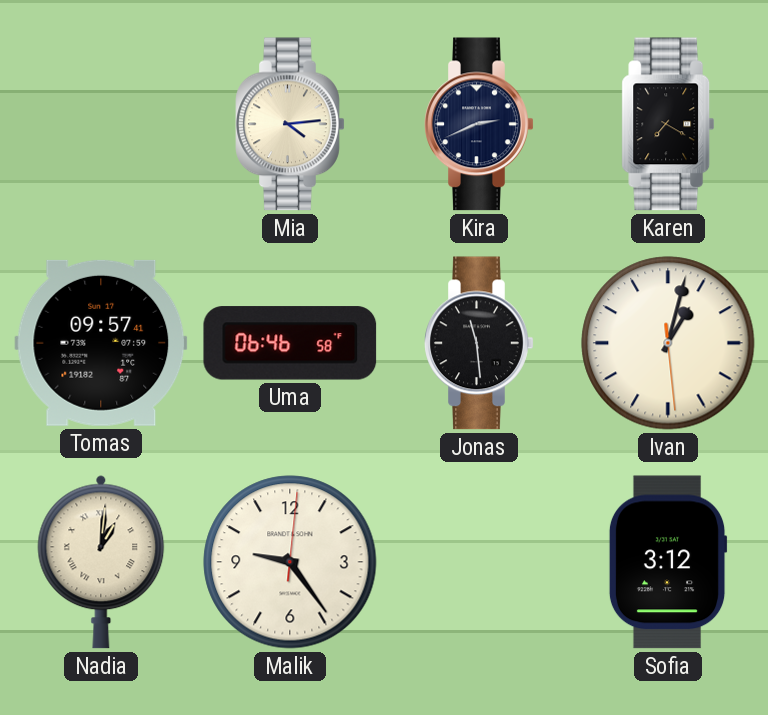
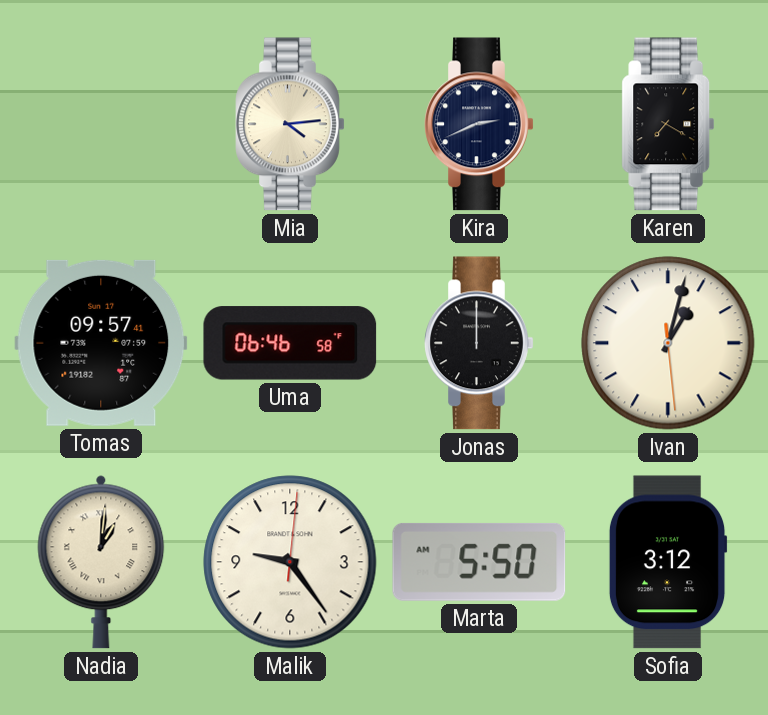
Jonas: 11:29 -> 12:00
Marta: none -> 5:50
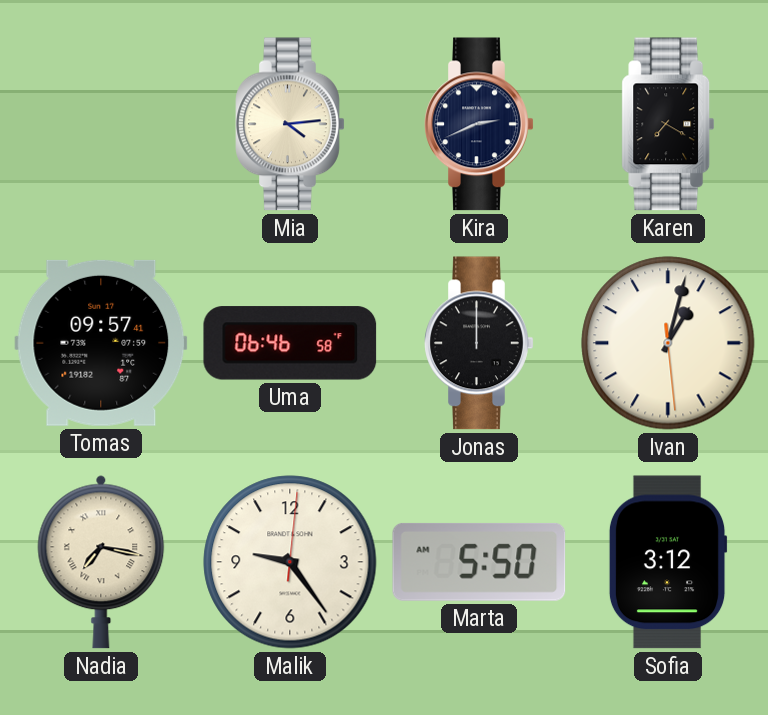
Nadia: 1:01 -> 7:17
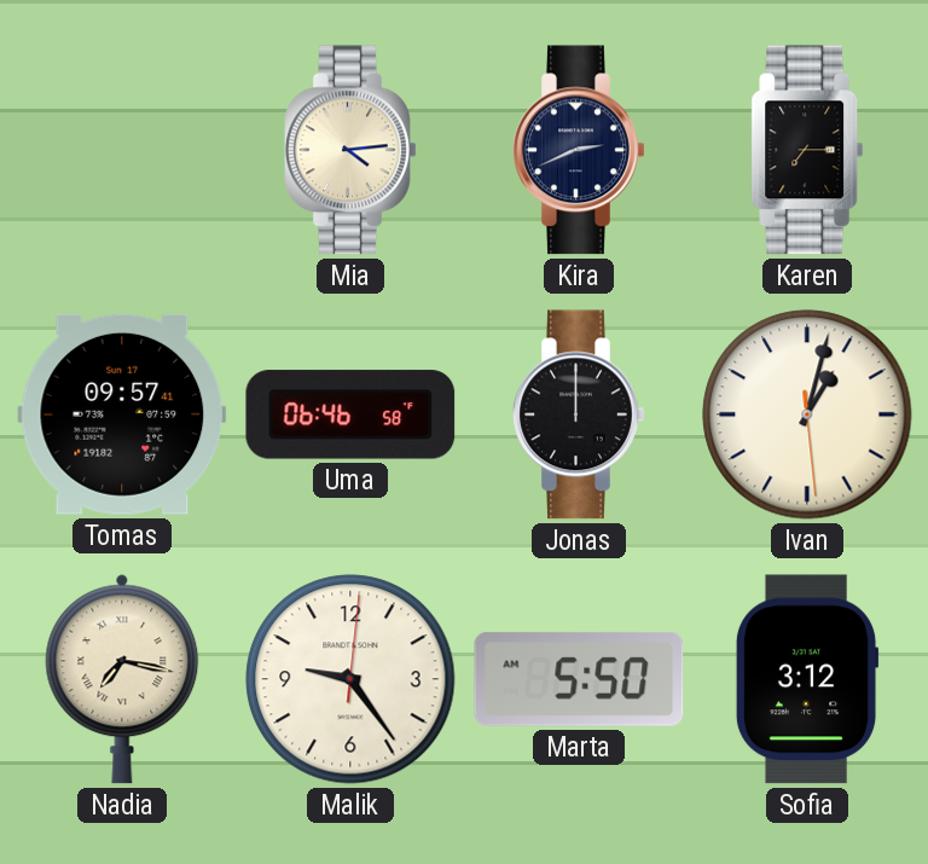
Karen: 7:20 -> 7:15
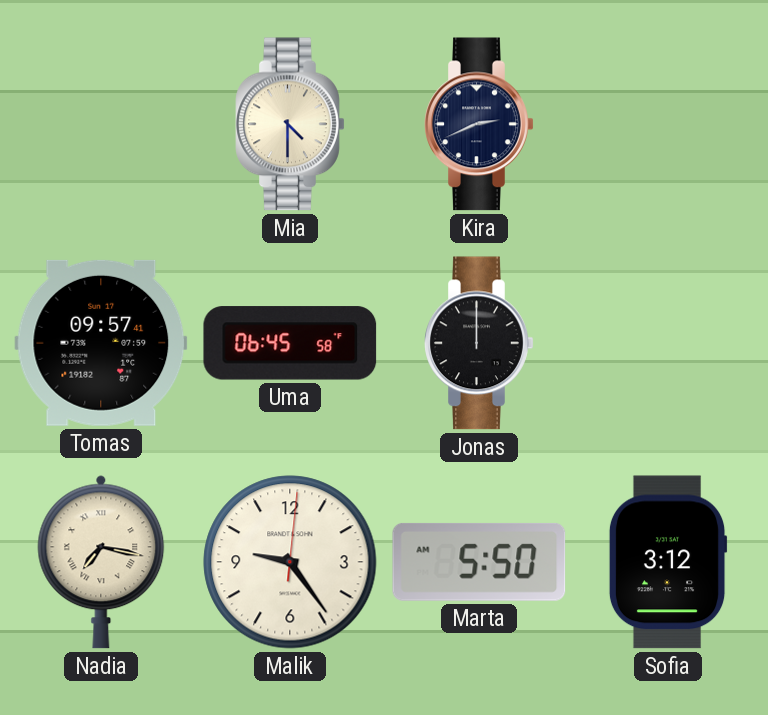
Mia: 4:14 -> 4:30
Karen: 7:15 -> none
Uma: 06:46 -> 06:45
Ivan: 1:02 -> none
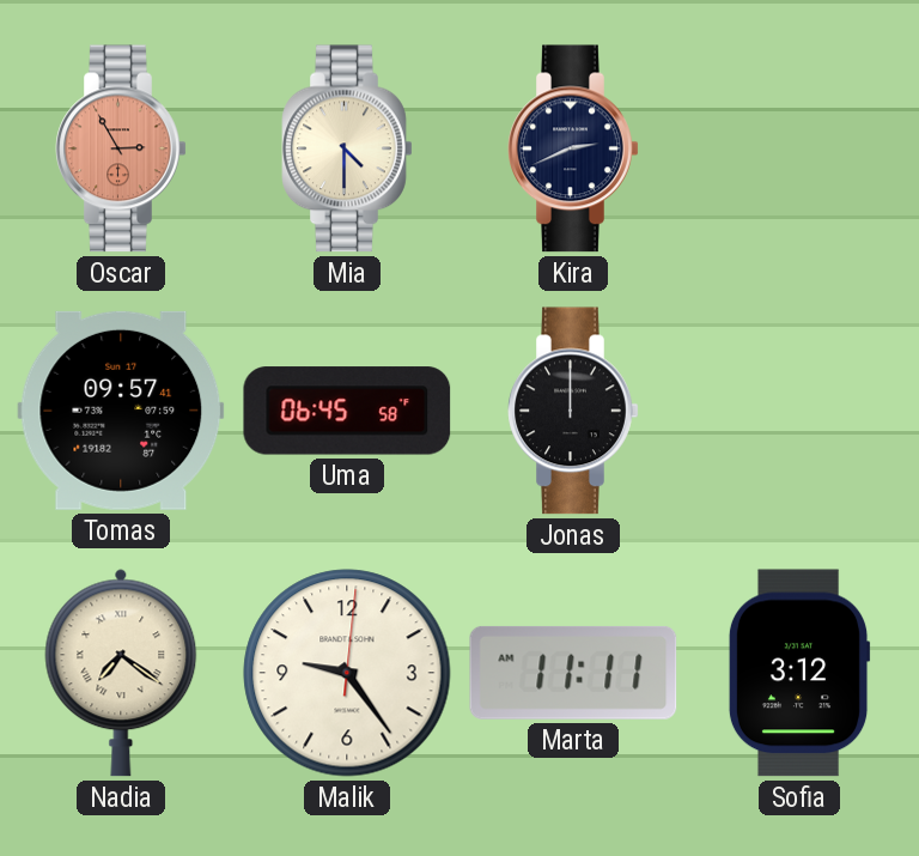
Oscar: none -> 2:55
Nadia: 7:17 -> 7:21
Marta: 5:50 -> 11:11
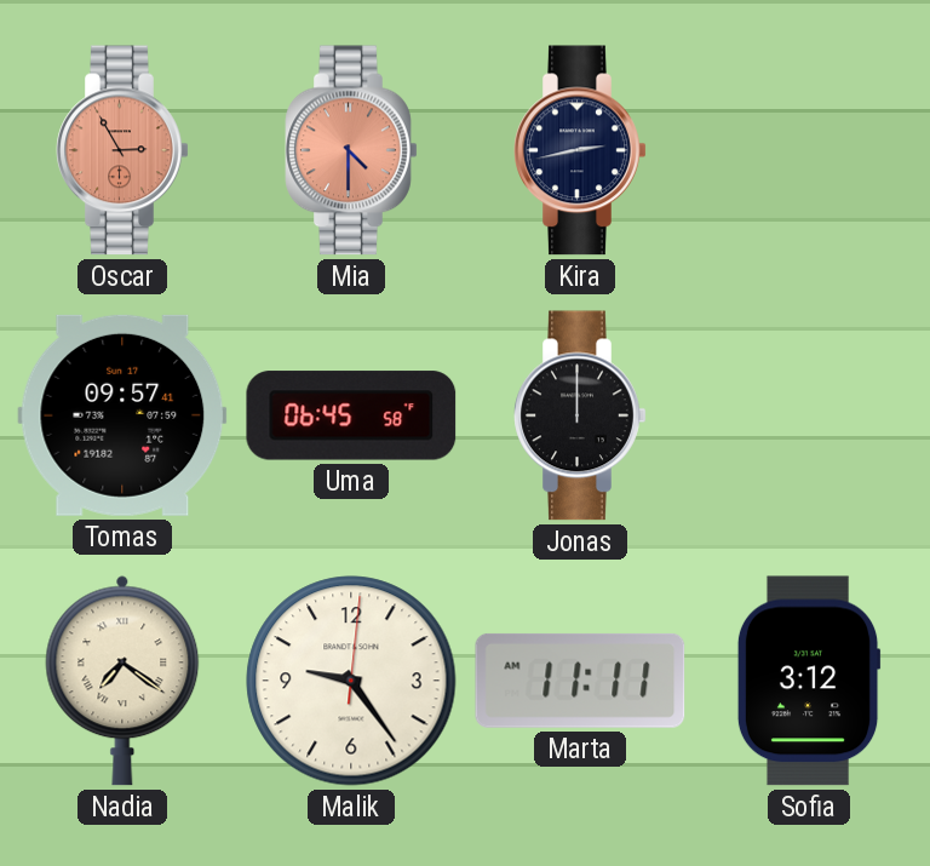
Mia dial: cream -> salmon
Kira: 2:41 -> 2:43
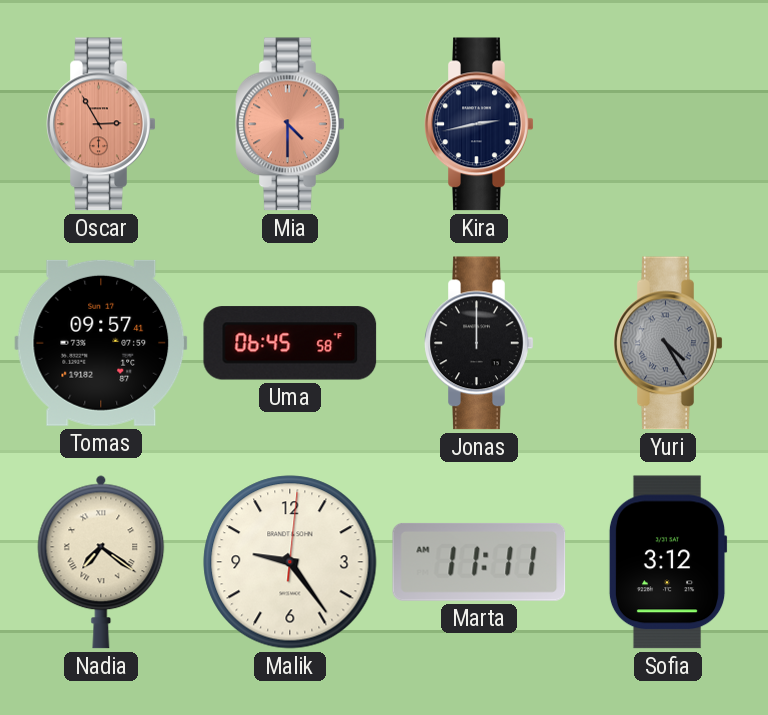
Yuri: none -> 4:25
